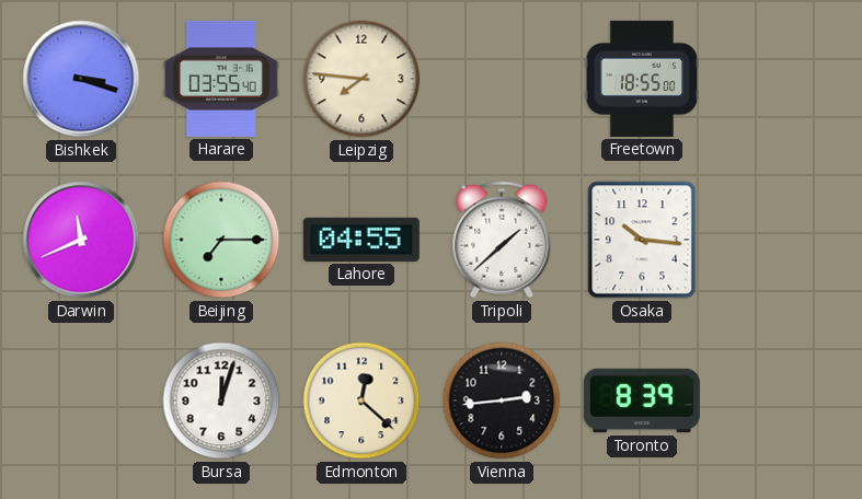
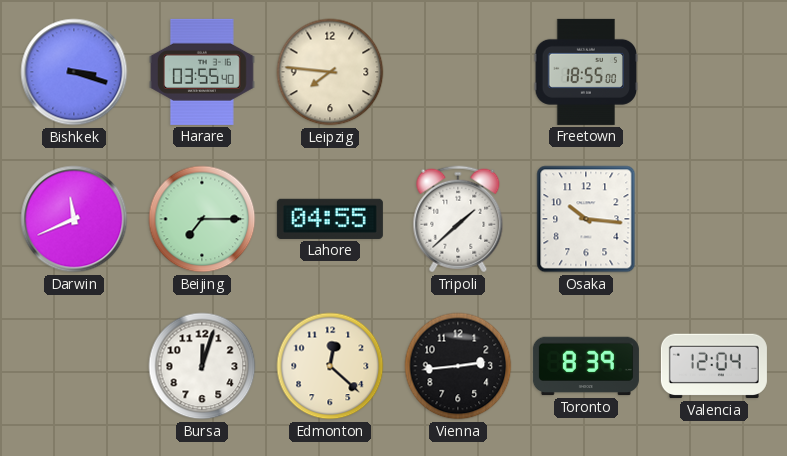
Valencia: none -> 12:04
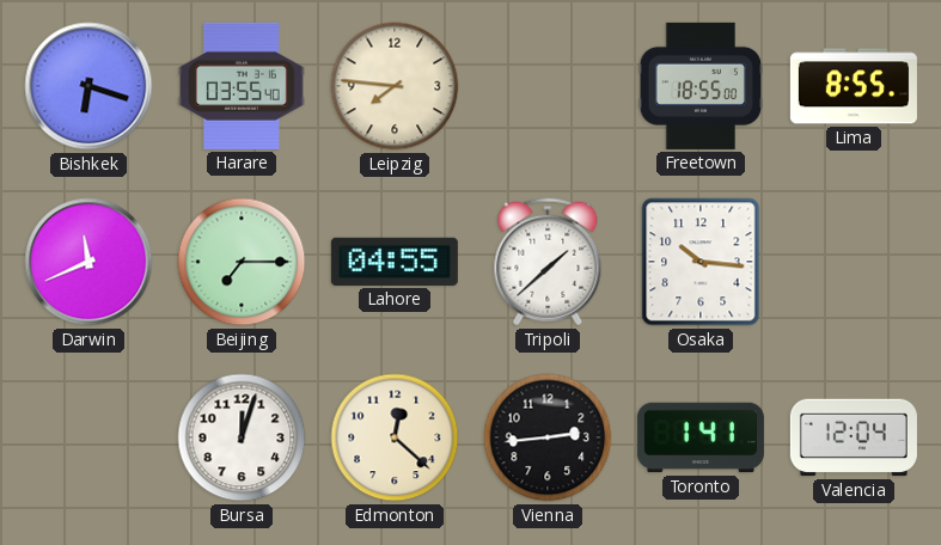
Bishkek: 3:18 -> 6:18
Lima: none -> 8:55
Toronto: 8:39 -> 1:41
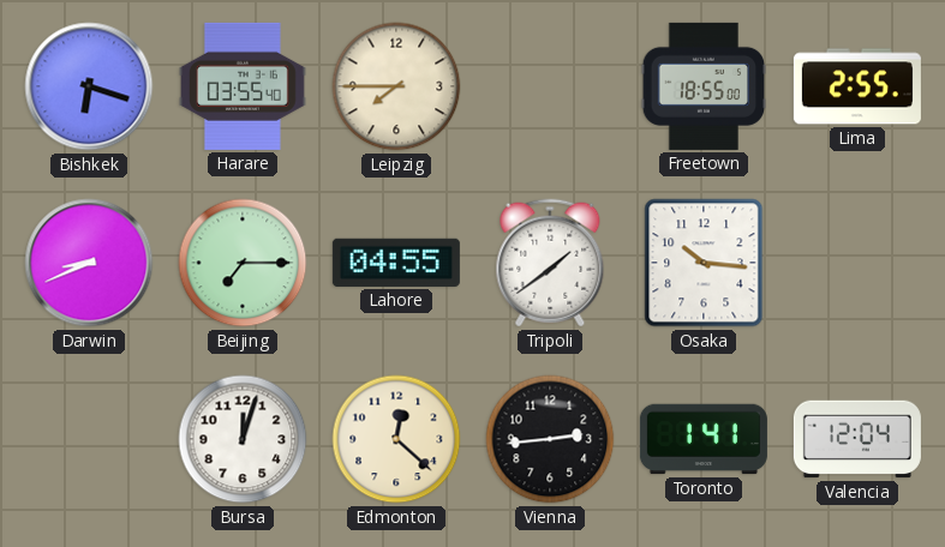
Leipzig: 7:46 -> 7:45
Lima: 8:55 -> 2:55
Darwin: 11:41 -> 8:41
Tripoli: 1:38 -> 1:39
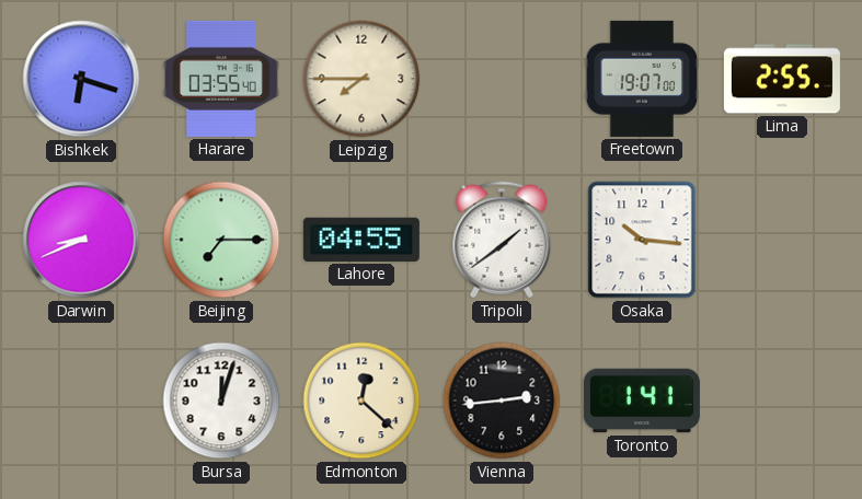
Freetown: 18:55 -> 19:07
Valencia: 12:04 -> none
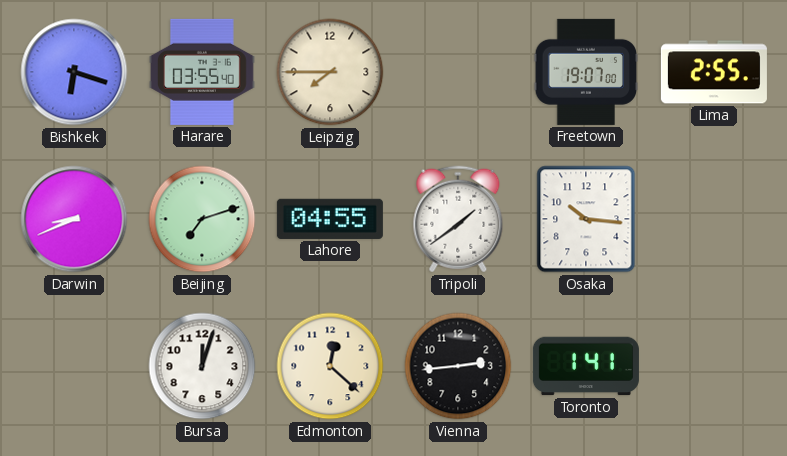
Beijing: 7:15 -> 7:12
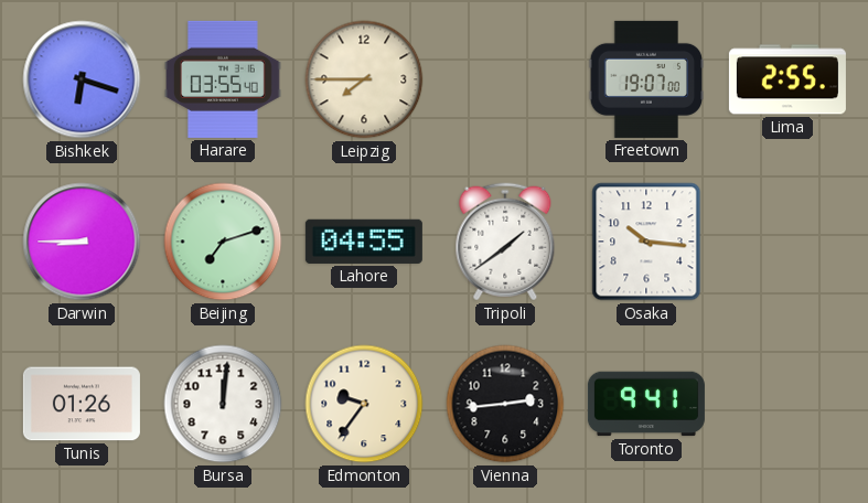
Darwin: 8:41 -> 8:45
Tunis: none -> 01:26
Bursa: 12:03 -> 12:01
Edmonton: 12:22 -> 9:36
Toronto: 1:41 -> 9:41
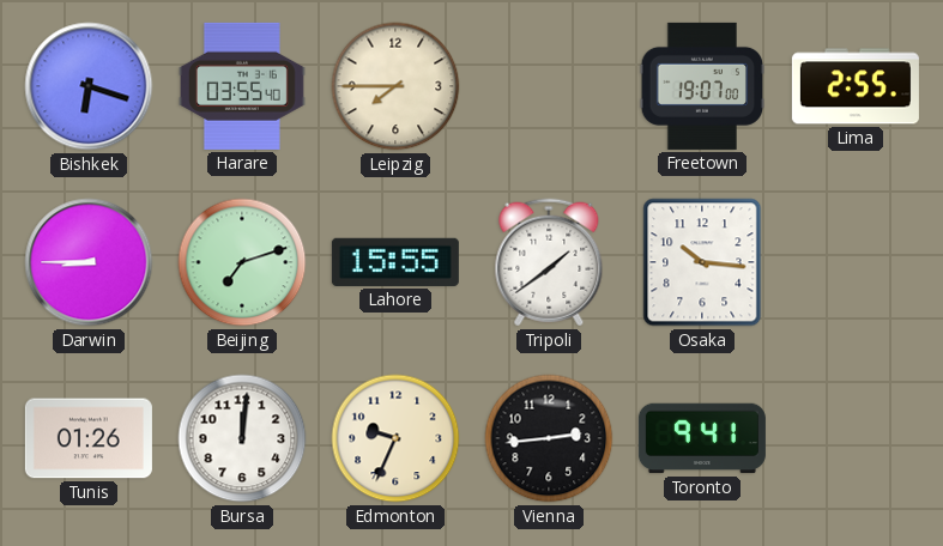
Lahore: 04:55 -> 15:55
Edmonton: 9:36 -> 9:34
